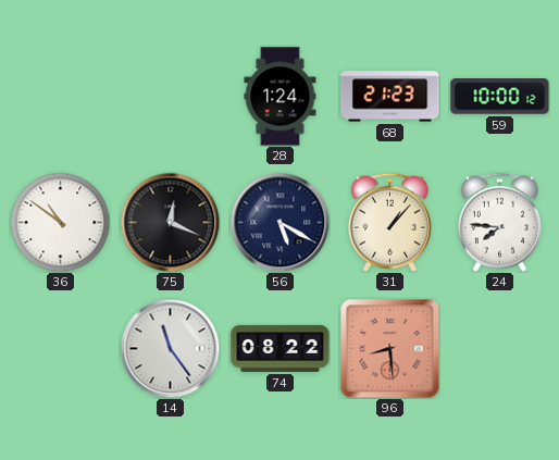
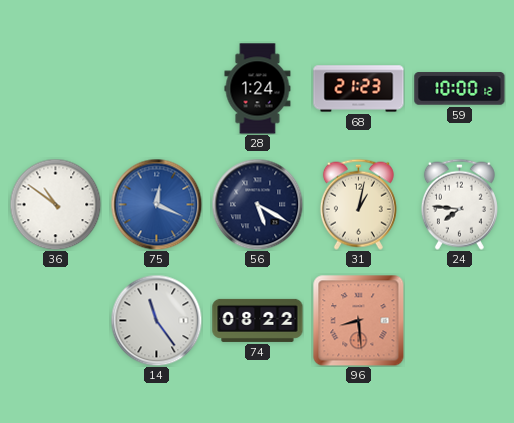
75 dial: black -> blue
31: 1:07 -> 1:02
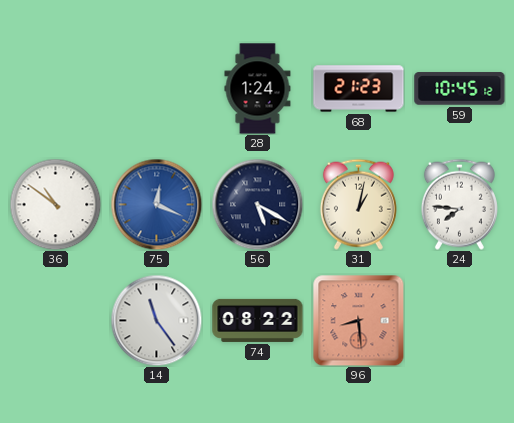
59: 10:00 -> 10:45
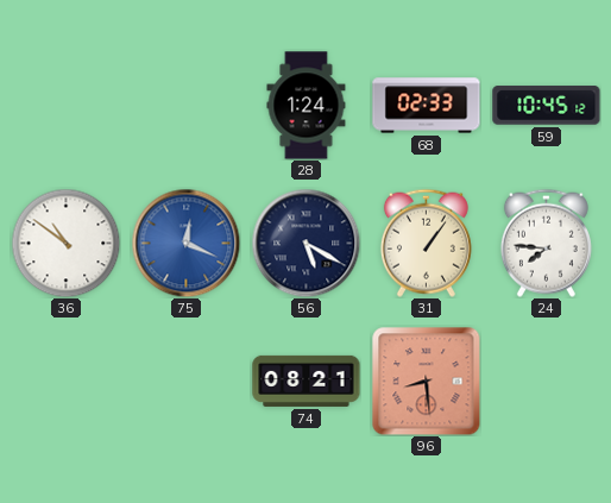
68: 21:23 -> 02:33
31: 1:02 -> 1:06
14: 11:24 -> none
74: 08:22 -> 08:21
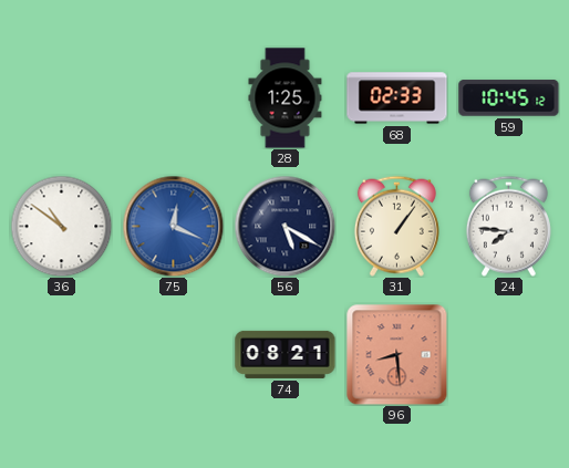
28: 1:24 -> 1:25
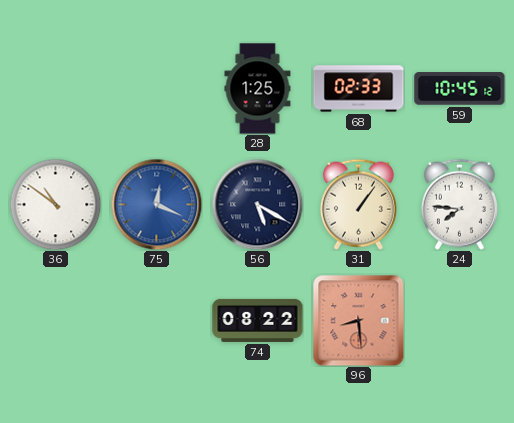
74: 08:21 -> 08:22
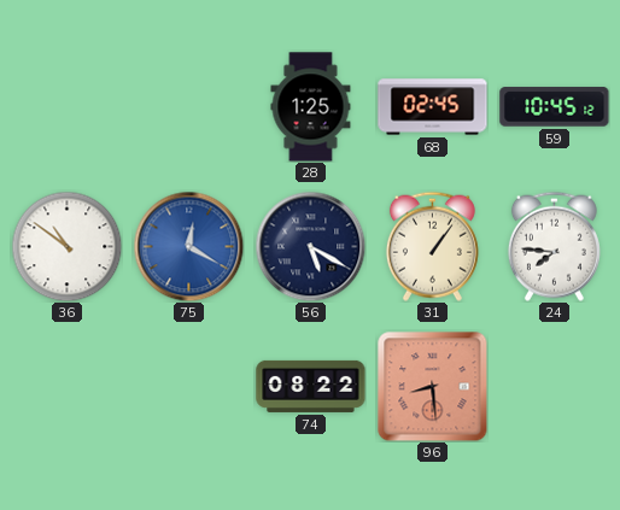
68: 02:33 -> 02:45
75: 12:19 -> 12:20
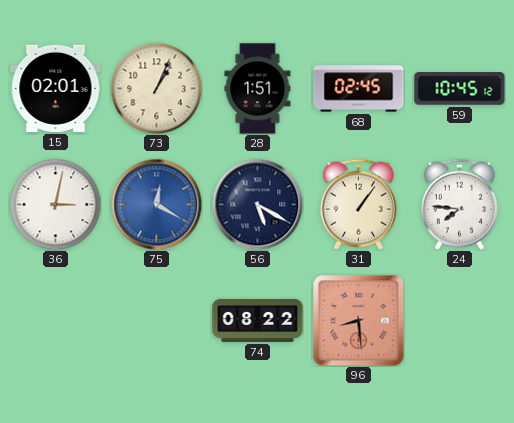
15: none -> 02:01
73: none -> 1:04
28: 1:25 -> 1:51
36: 10:51 -> 3:02
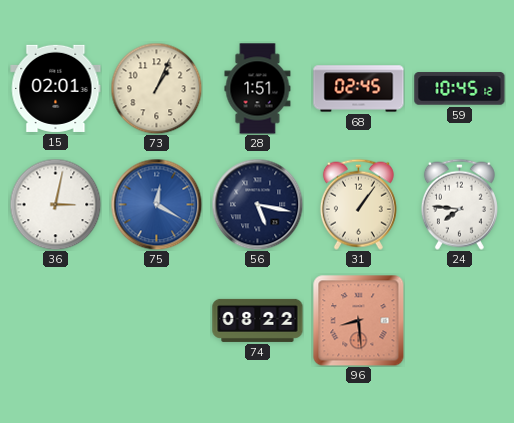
56: 5:20 -> 5:17
